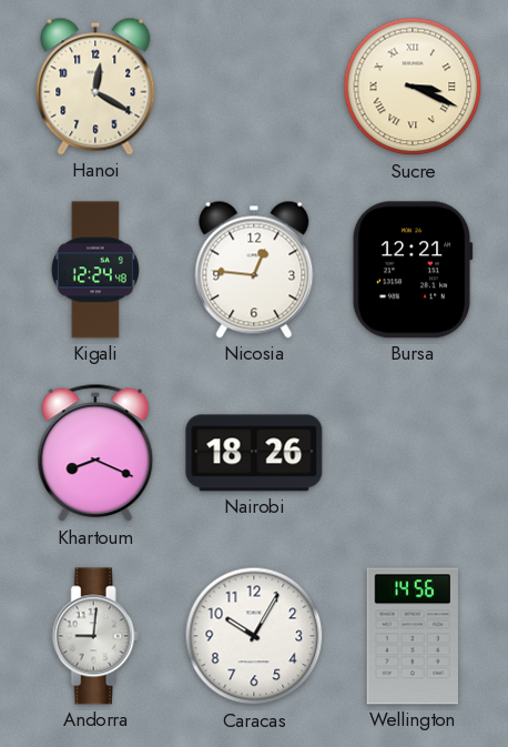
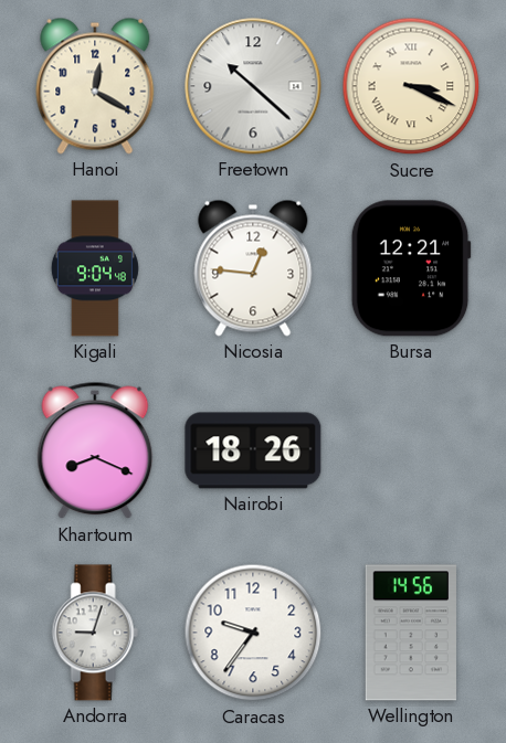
Freetown: none -> 10:22
Kigali: 12:24 -> 9:04
Andorra: 9:01 -> 9:03
Caracas: 10:05 -> 9:36
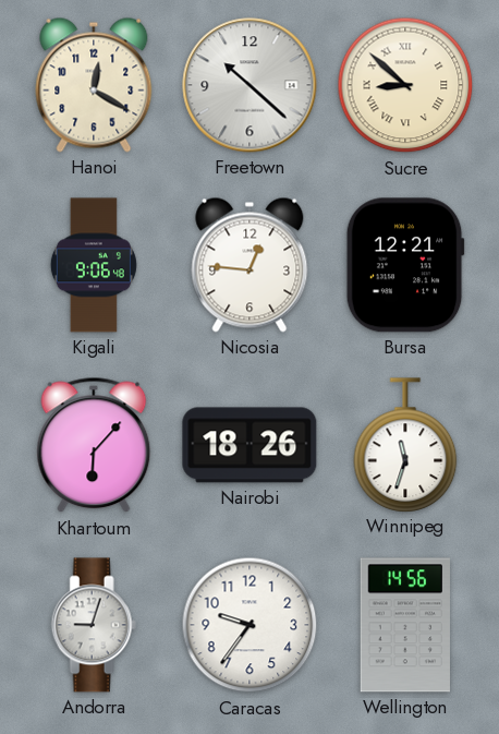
Sucre: 3:19 -> 8:52
Kigali: 9:04 -> 9:06
Khartoum: 8:19 -> 6:07
Winnipeg: none -> 11:33
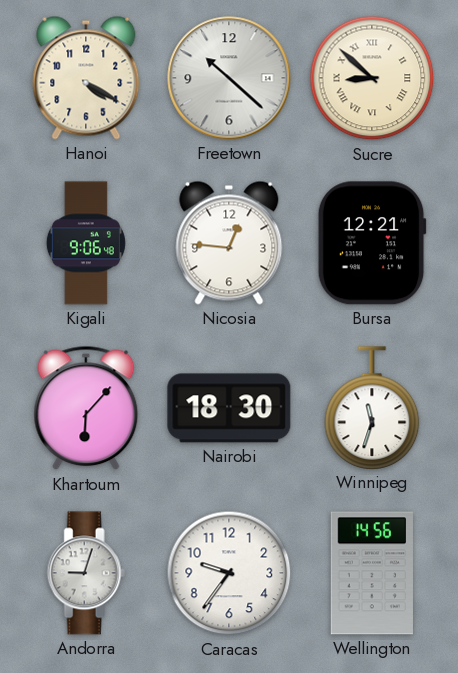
Hanoi: 12:20 -> 4:20
Nairobi: 18:26 -> 18:30
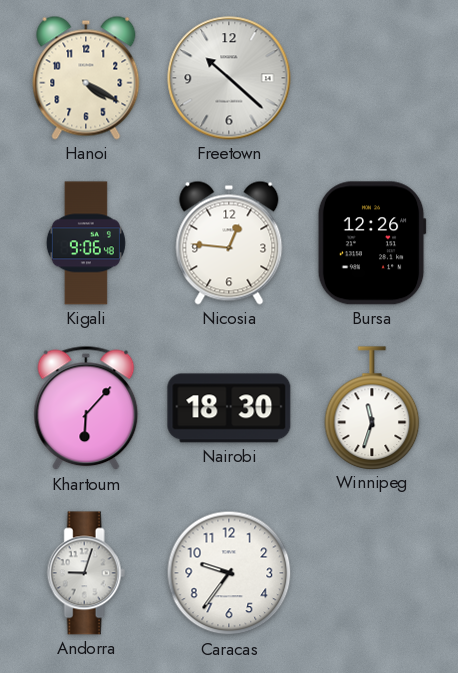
Sucre: 8:52 -> none
Bursa: 12:21 -> 12:26
Wellington: 14:56 -> none
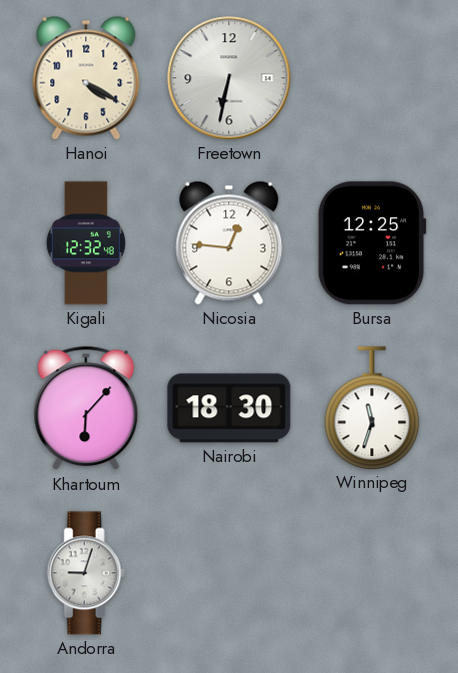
Freetown: 10:22 -> 6:32
Kigali: 9:06 -> 12:32
Bursa: 12:26 -> 12:25
Caracas: 9:36 -> none
